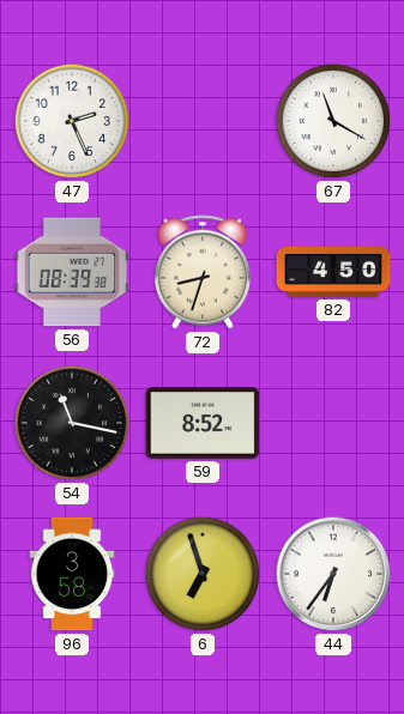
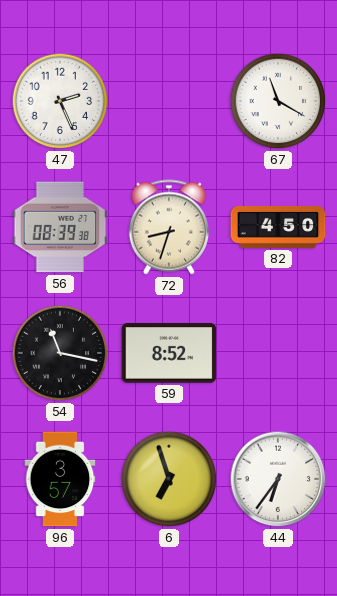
96: 3:58 -> 3:57
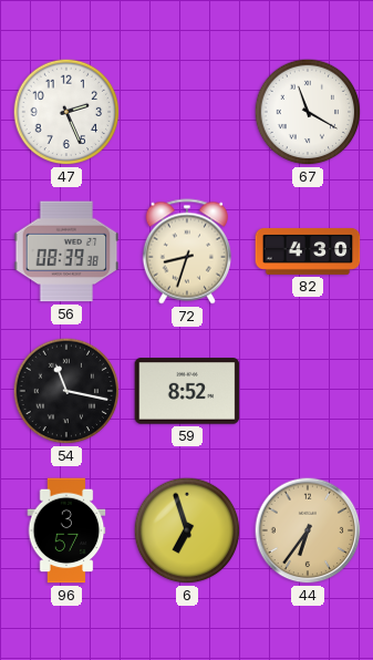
82: 4:50 -> 4:30
44 dial: white -> champagne
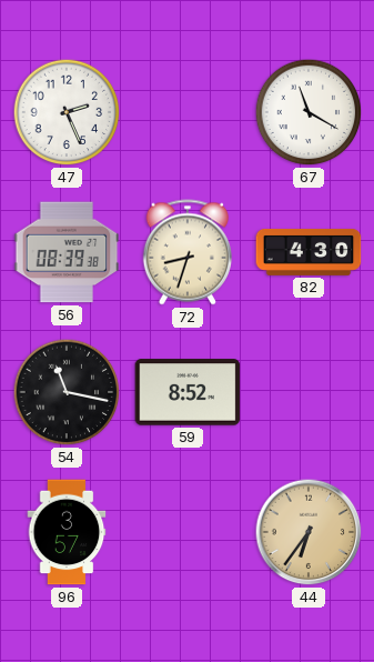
6: 6:57 -> none
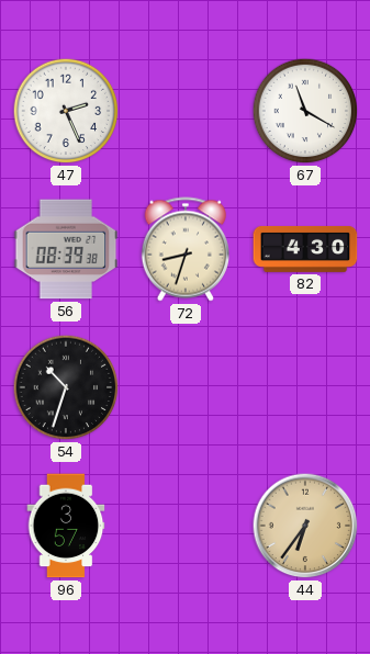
54: 11:17 -> 10:33
59: 8:52 -> none
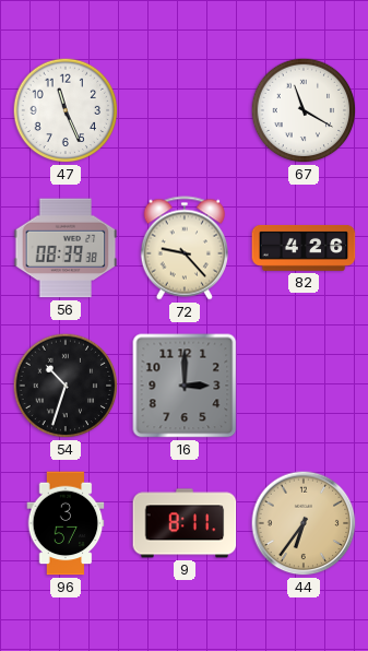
47: 2:26 -> 11:26
72: 8:33 -> 9:23
82: 4:30 -> 4:26
16: none -> 3:00
9: none -> 8:11
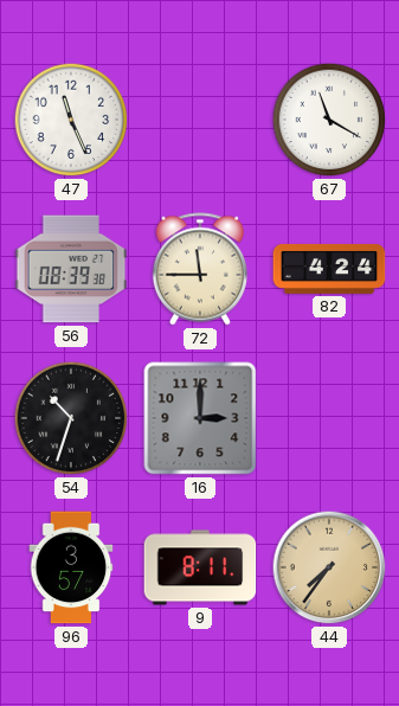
72: 9:23 -> 11:45
82: 4:26 -> 4:24
44: 6:36 -> 7:36
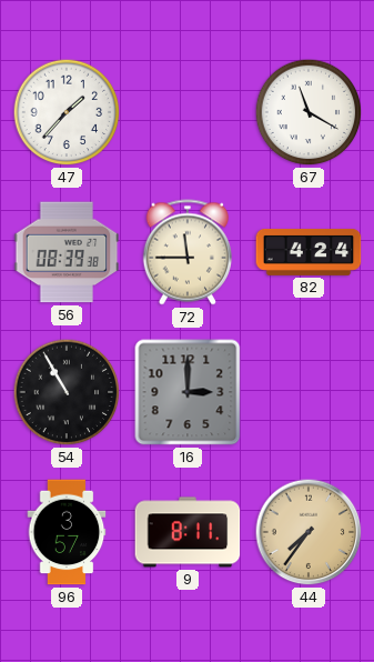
47: 11:26 -> 1:37
54: 10:33 -> 10:55
